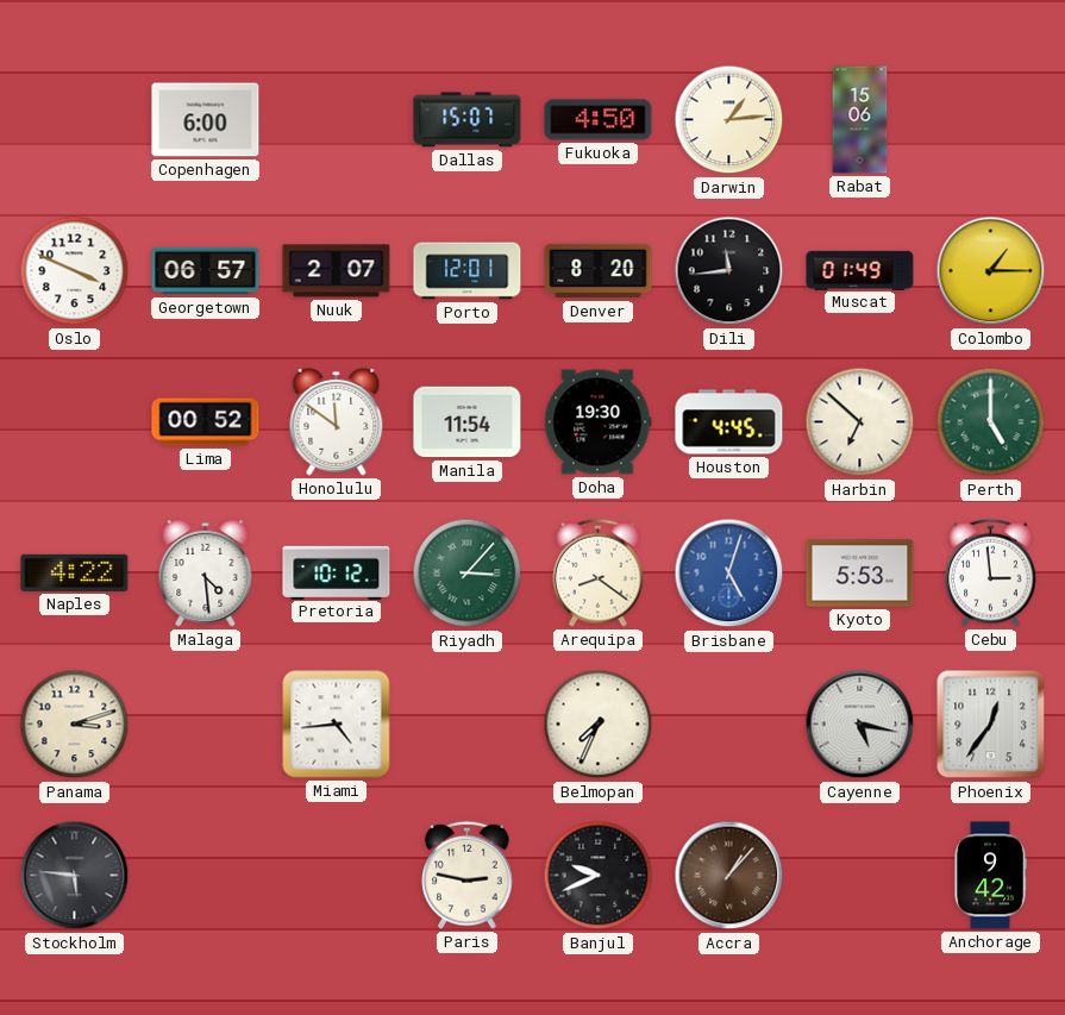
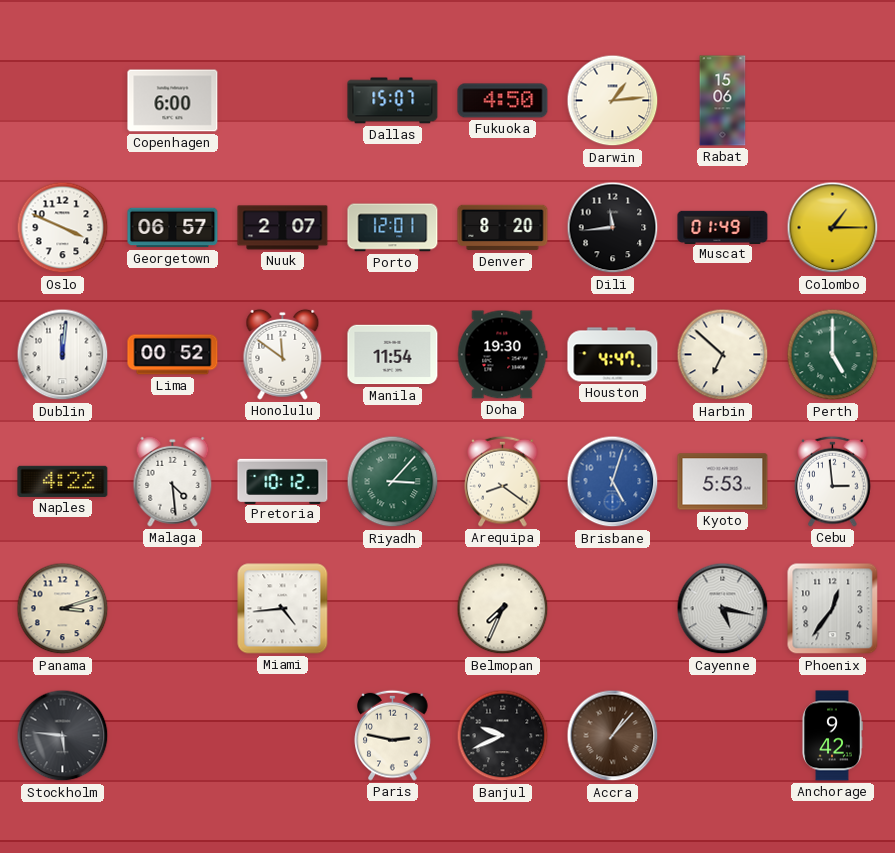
Dublin: none -> 12:01
Houston: 4:45 -> 4:47
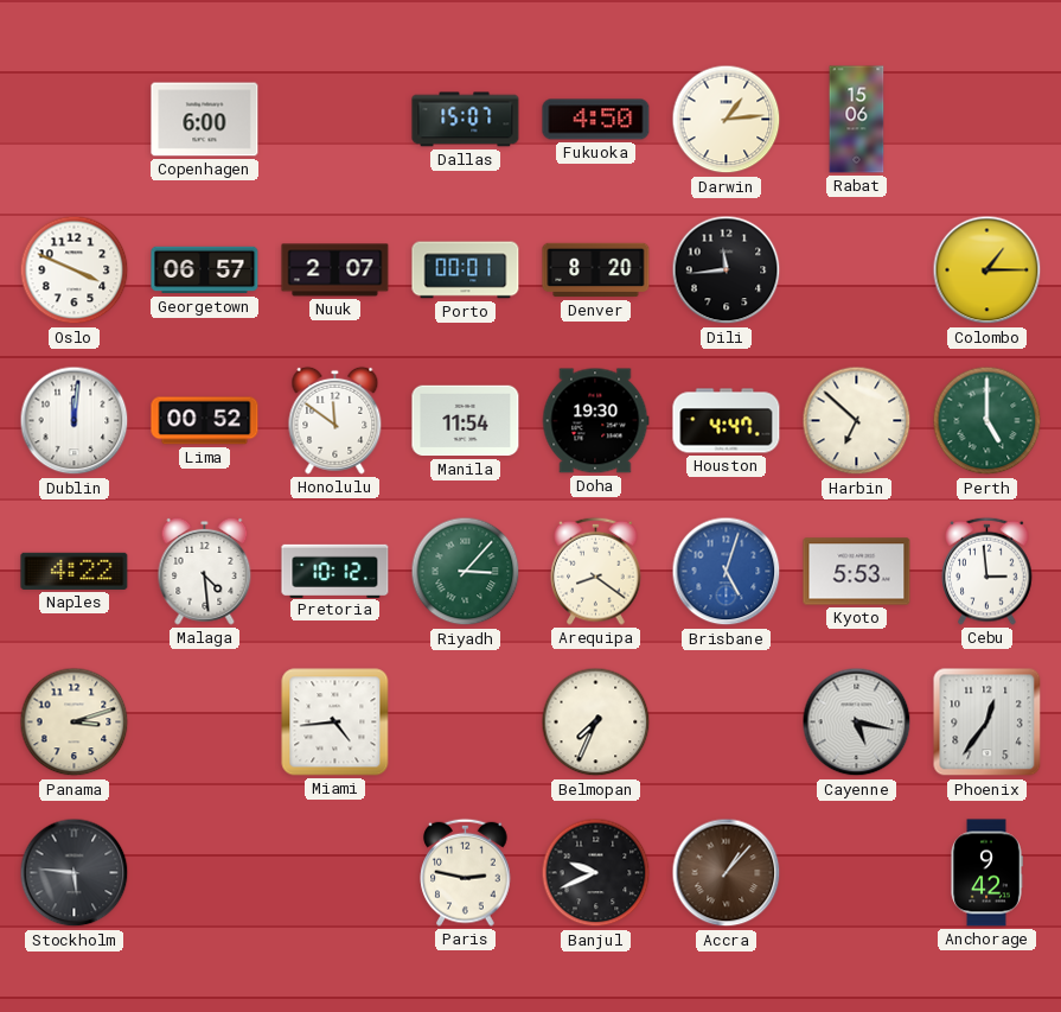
Porto: 12:01 -> 00:01
Muscat: 01:49 -> none
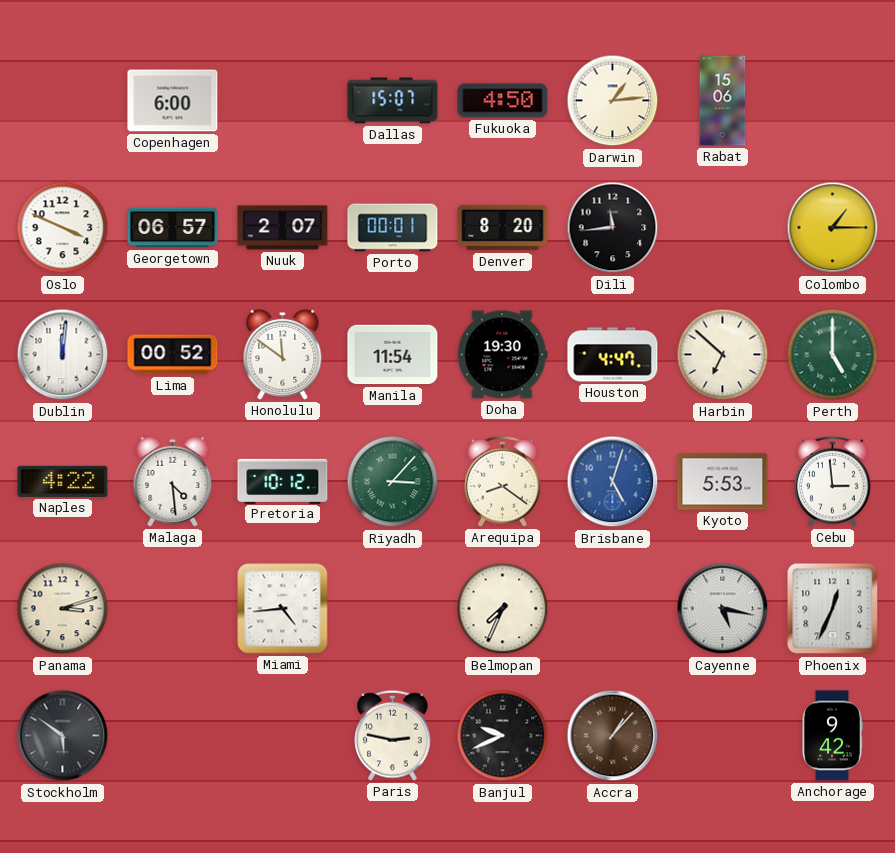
Phoenix: 12:36 -> 12:34
Stockholm: 5:46 -> 5:51
